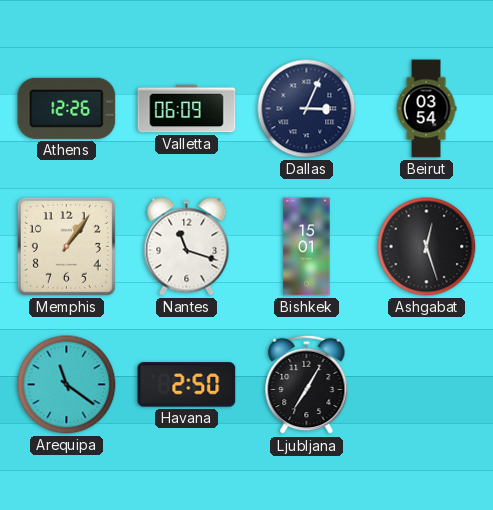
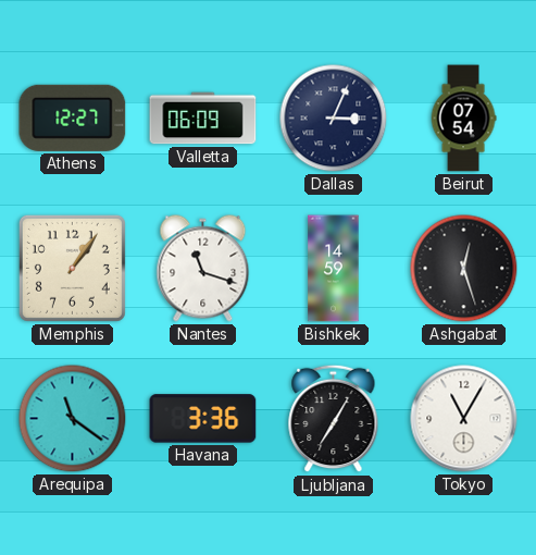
Athens: 12:26 -> 12:27
Beirut: 03:54 -> 07:54
Bishkek: 15:01 -> 14:59
Havana: 2:50 -> 3:36
Tokyo: none -> 11:05
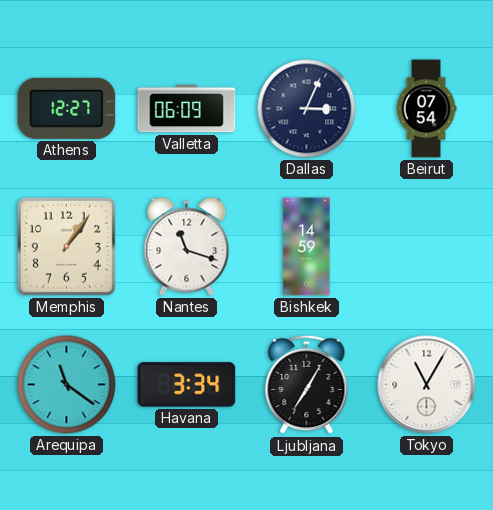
Ashgabat: 12:27 -> none
Havana: 3:36 -> 3:34
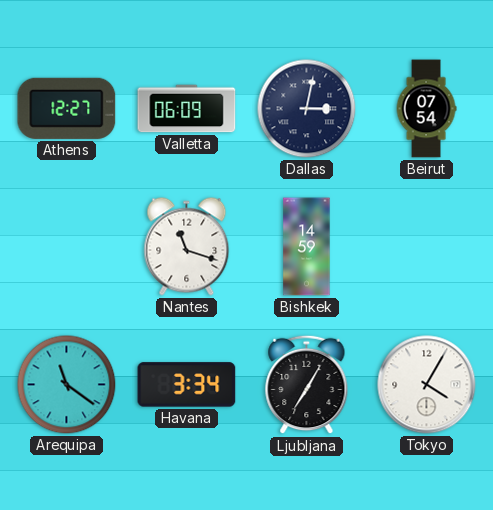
Dallas: 3:04 -> 3:02
Memphis: 1:06 -> none
Tokyo: 11:05 -> 4:05
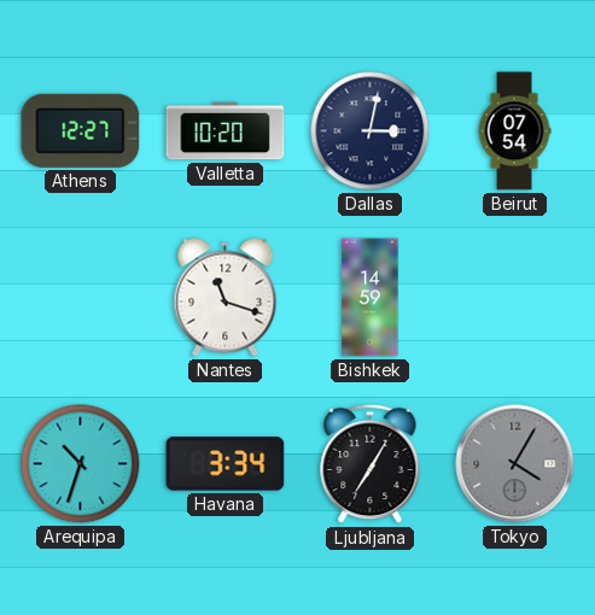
Valletta: 06:09 -> 10:20
Arequipa: 11:21 -> 10:33
Tokyo dial: white -> grey
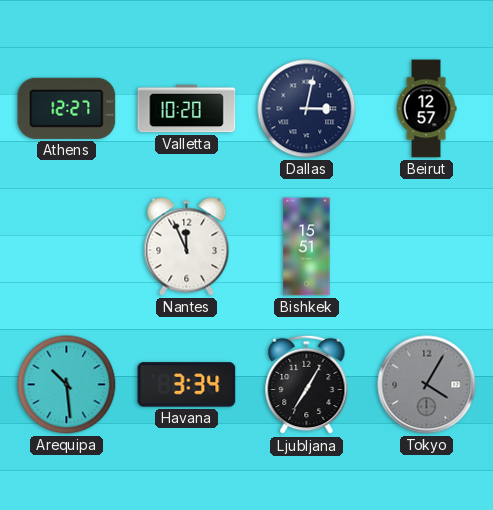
Beirut: 07:54 -> 12:57
Nantes: 11:18 -> 11:56
Bishkek: 14:59 -> 15:51
Arequipa: 10:33 -> 10:29
